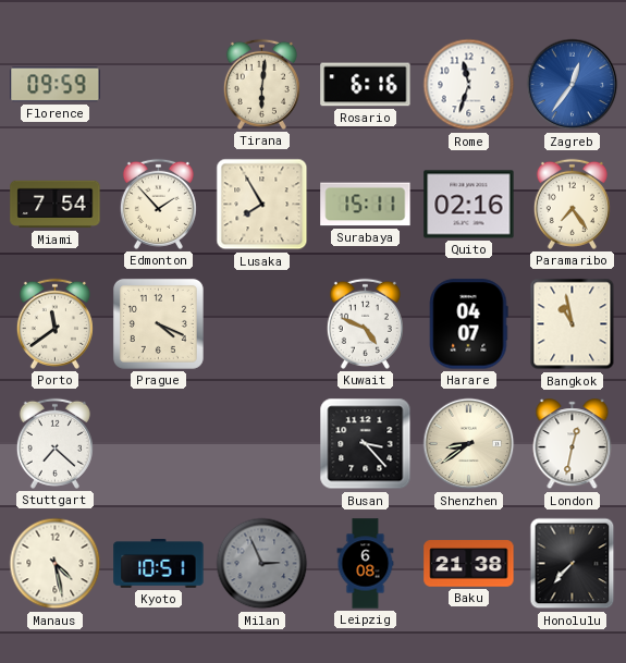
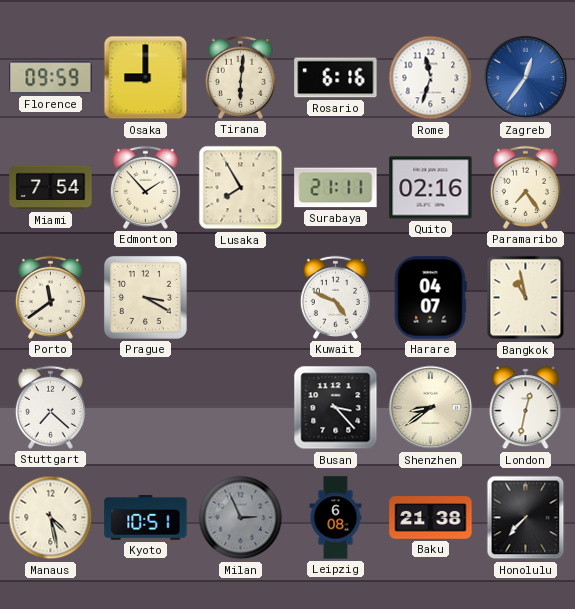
Osaka: none -> 9:00
Surabaya: 15:11 -> 21:11
Prague: 4:19 -> 3:20
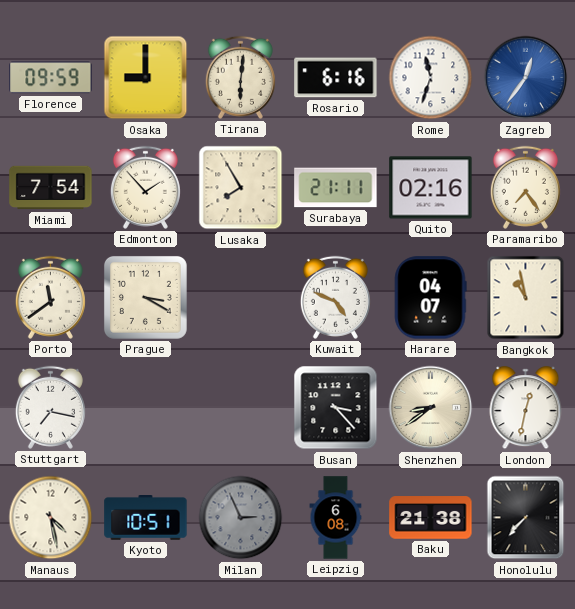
Stuttgart: 7:22 -> 7:17
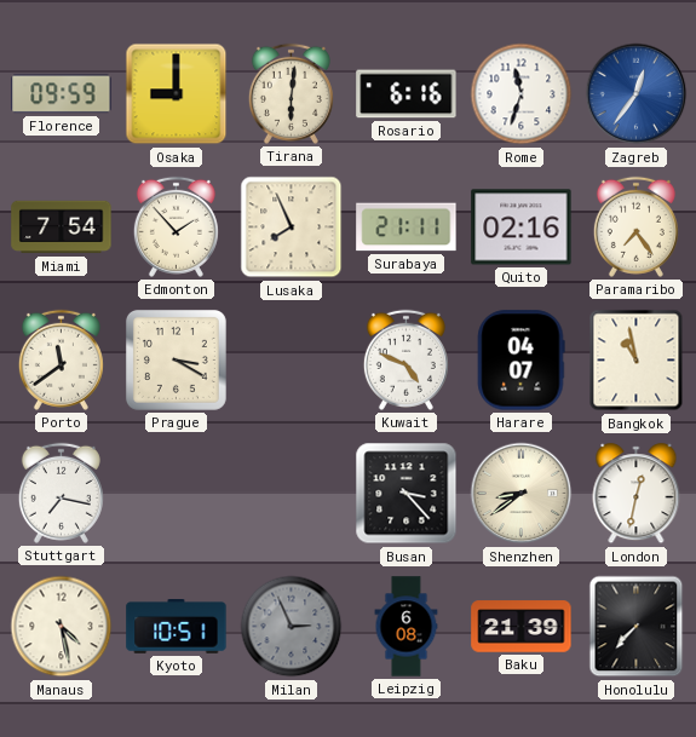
Lusaka: 7:55 -> 7:56
Baku: 21:38 -> 21:39
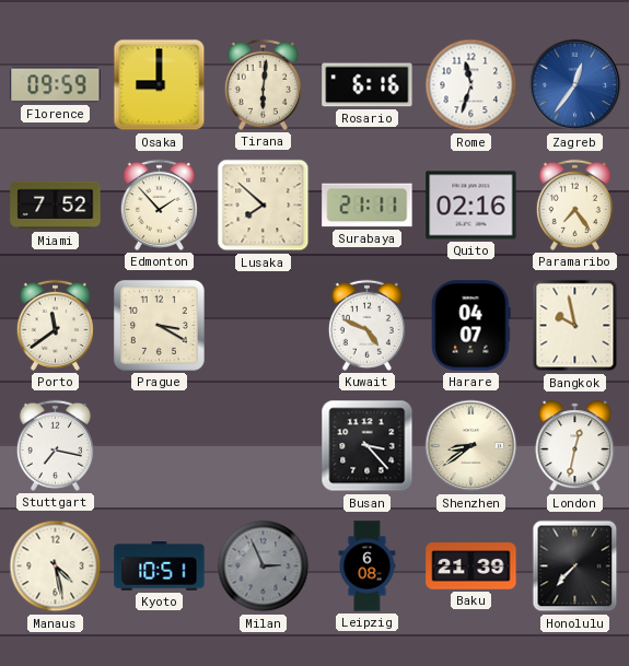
Miami: 7:54 -> 7:52
Lusaka: 7:56 -> 7:52
Bangkok: 10:58 -> 9:58
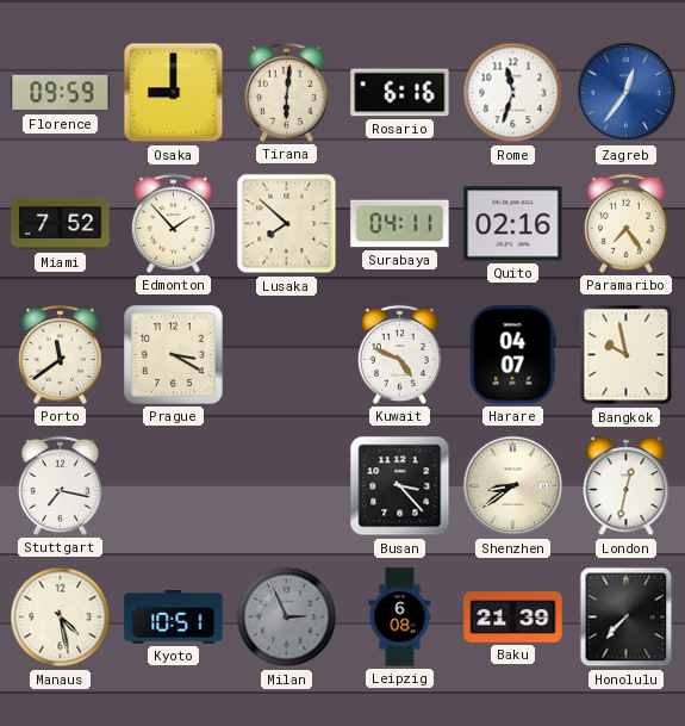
Surabaya: 21:11 -> 04:11
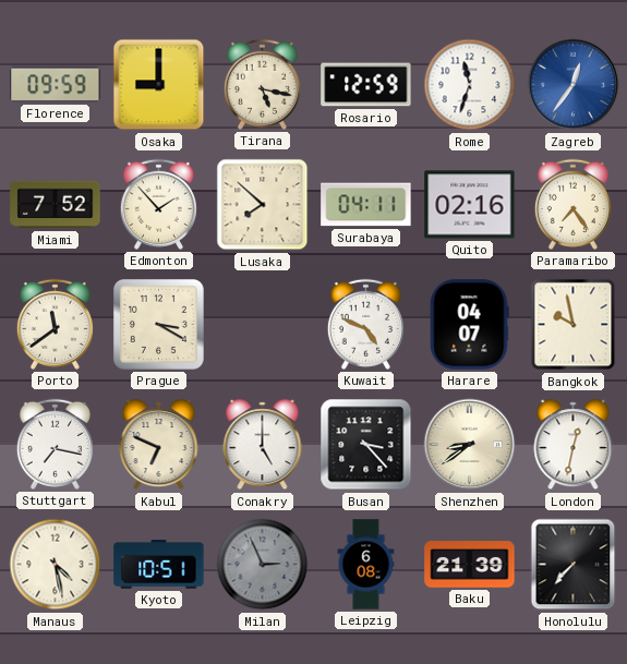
Tirana: 6:01 -> 5:17
Rosario: 6:16 -> 12:59
Kabul: none -> 6:49
Conakry: none -> 5:00
